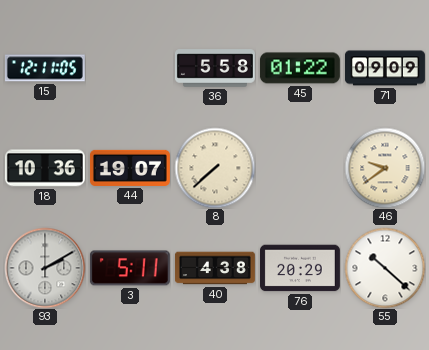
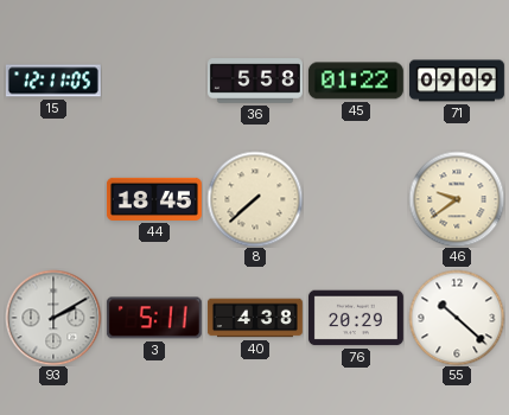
18: 10:36 -> none
44: 19:07 -> 18:45
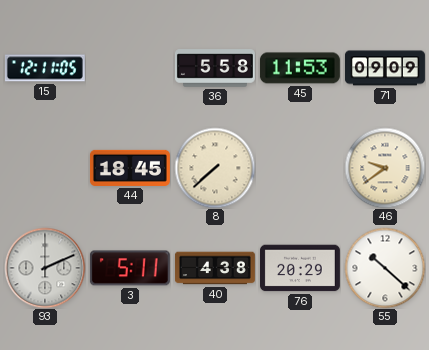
45: 01:22 -> 11:53
93: 2:10 -> 2:11
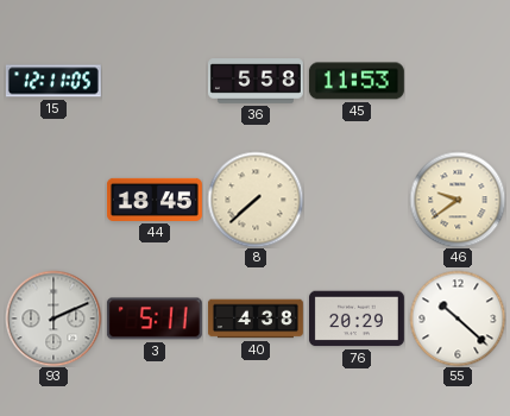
71: 09:09 -> none
